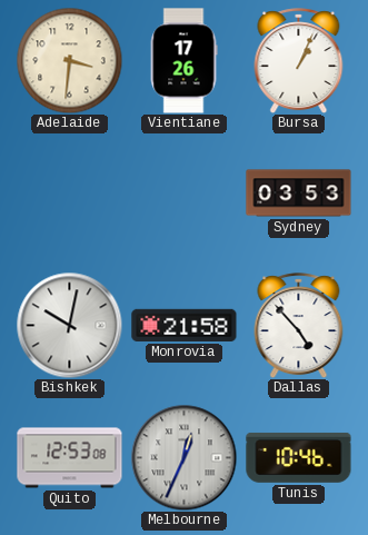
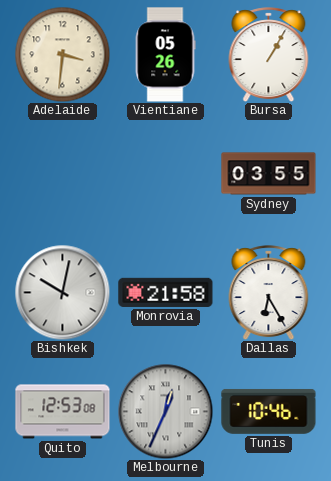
Vientiane: 17:26 -> 05:26
Bursa: 1:04 -> 1:05
Sydney: 03:53 -> 03:55
Dallas: 4:53 -> 6:25
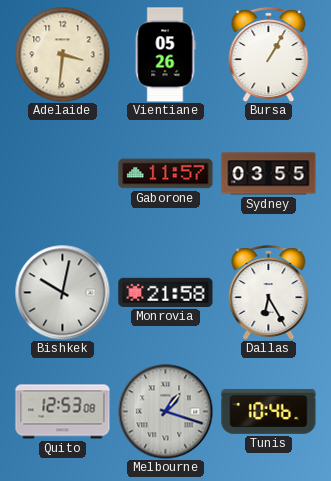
Gaborone: none -> 11:57
Melbourne: 12:34 -> 1:18
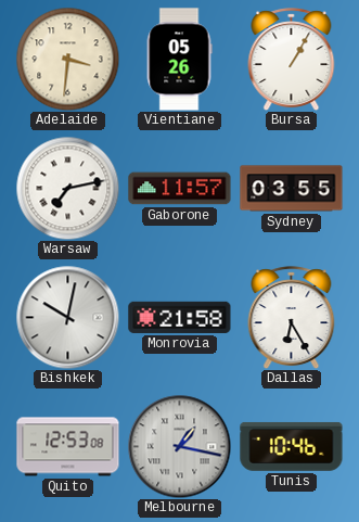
Warsaw: none -> 7:13
Melbourne: 1:18 -> 1:17
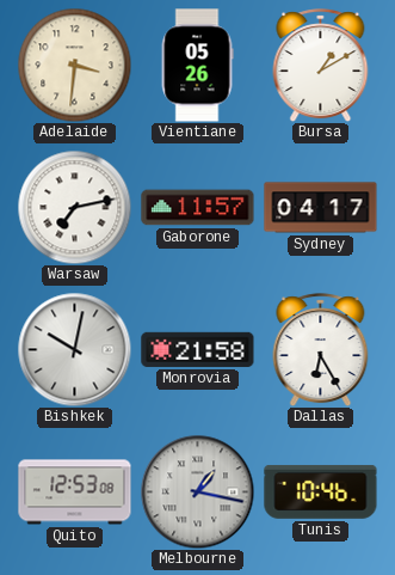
Bursa: 1:05 -> 1:10
Sydney: 03:55 -> 04:17
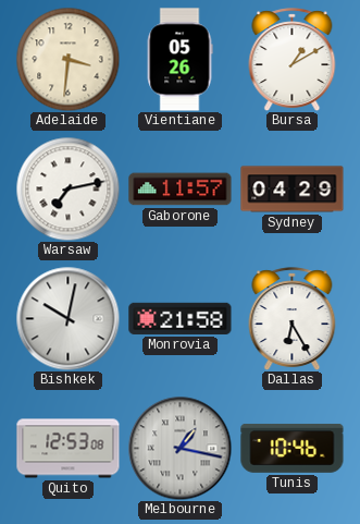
Sydney: 04:17 -> 04:29
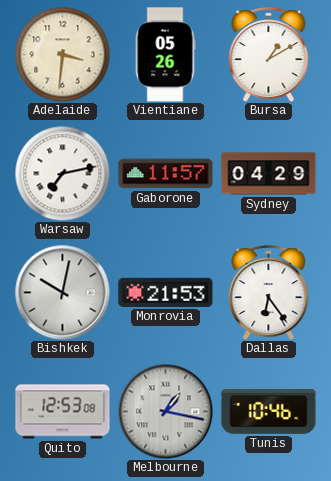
Monrovia: 21:58 -> 21:53
Dallas: 6:25 -> 6:24
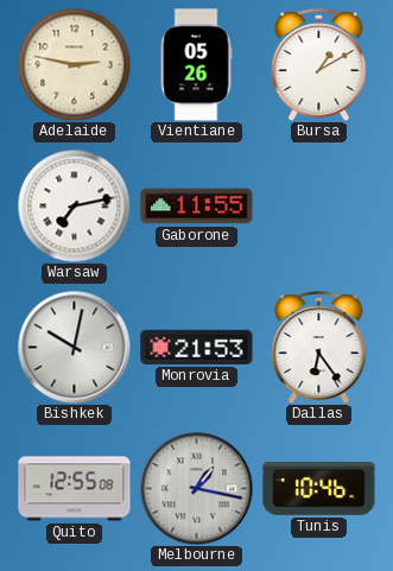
Adelaide: 3:31 -> 2:47
Gaborone: 11:57 -> 11:55
Sydney: 04:29 -> none
Quito: 12:53 -> 12:55
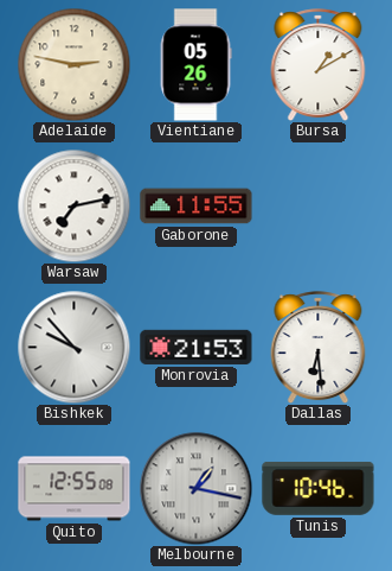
Bishkek: 10:02 -> 9:53
Dallas: 6:24 -> 6:29
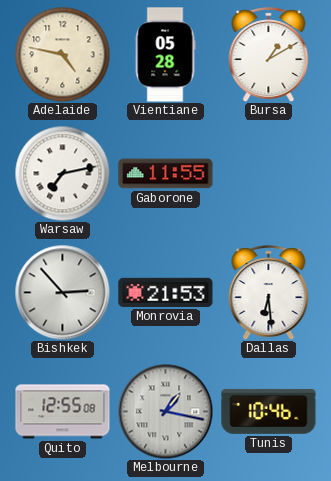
Adelaide: 2:47 -> 4:47
Vientiane: 05:26 -> 05:28
Bishkek: 9:53 -> 2:53
